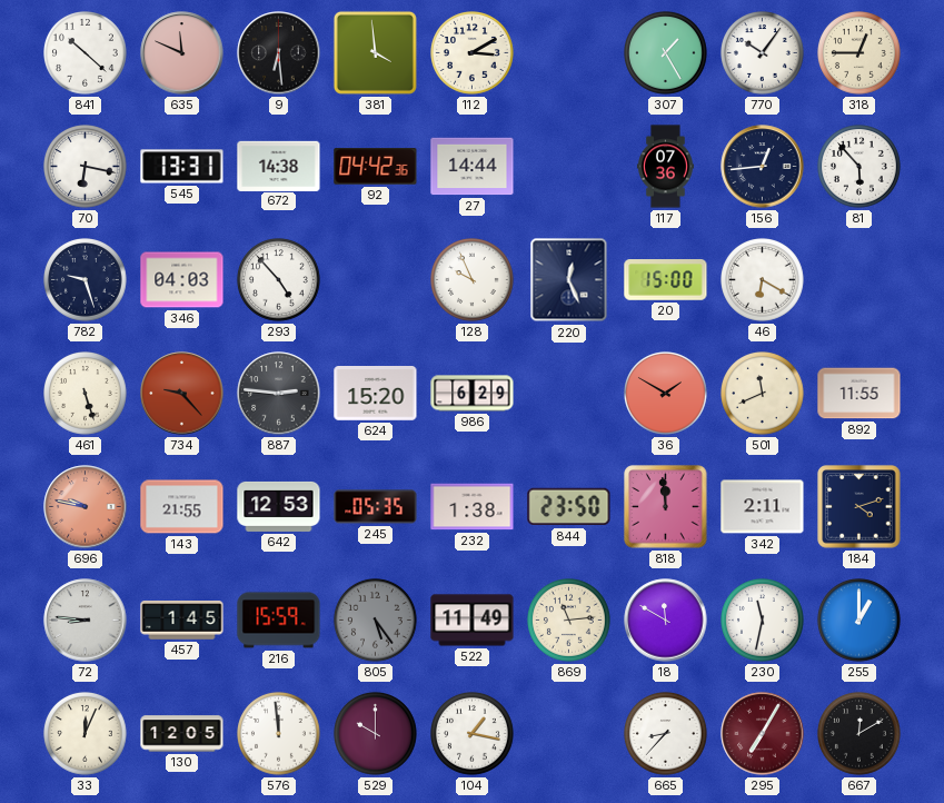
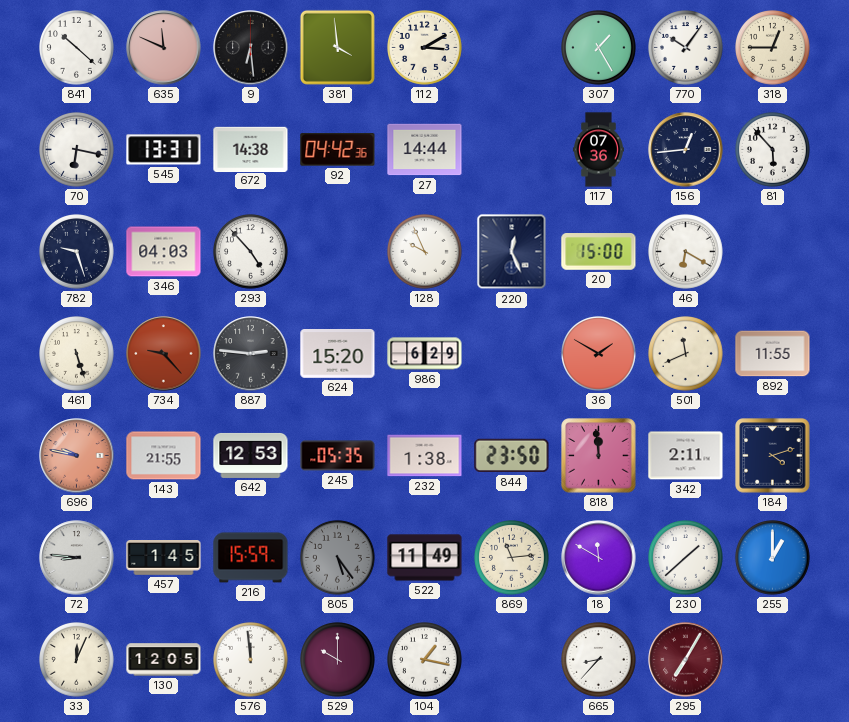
230: 11:32 -> 1:38
667: 12:10 -> none
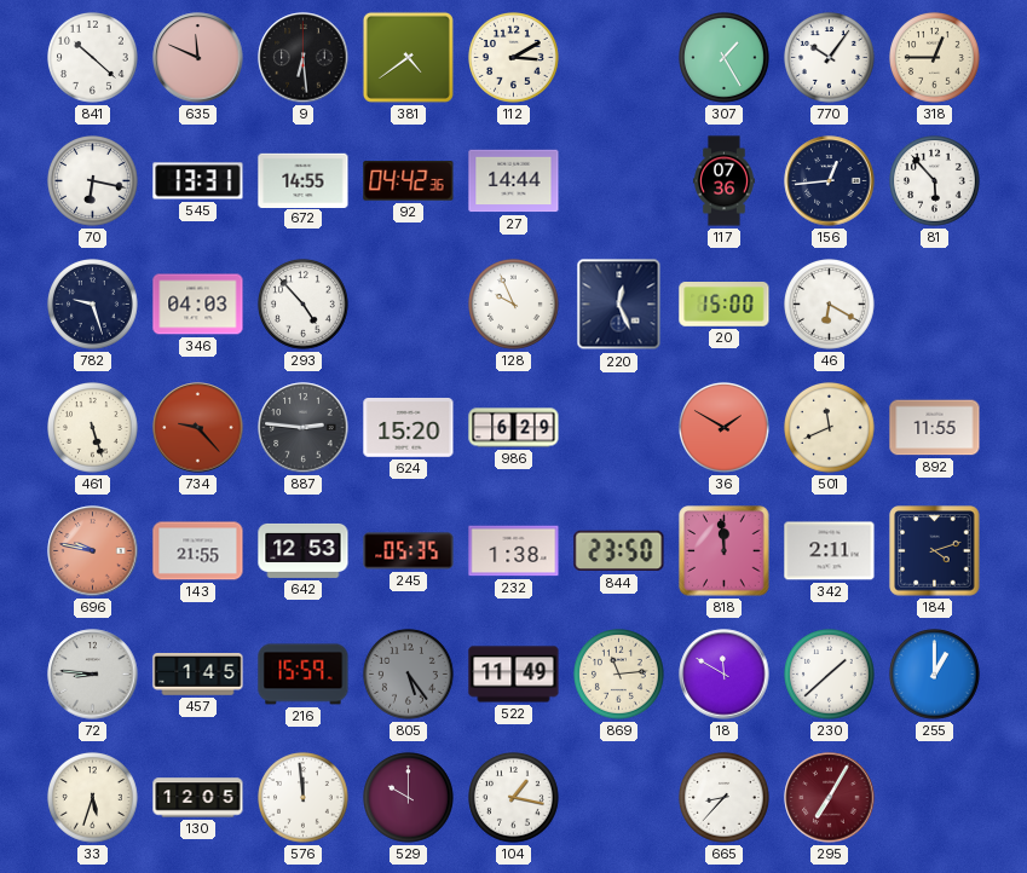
381: 3:59 -> 4:39
672: 14:38 -> 14:55
33: 12:04 -> 5:33
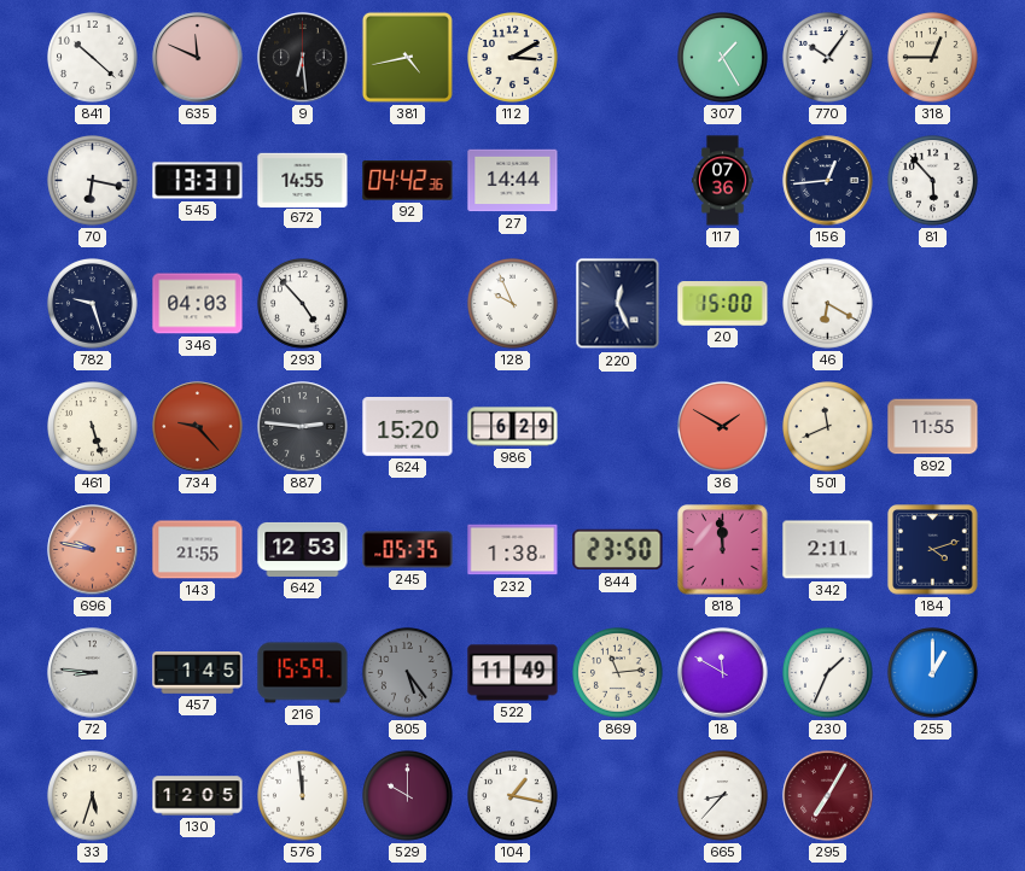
381: 4:39 -> 4:43
230: 1:38 -> 1:34
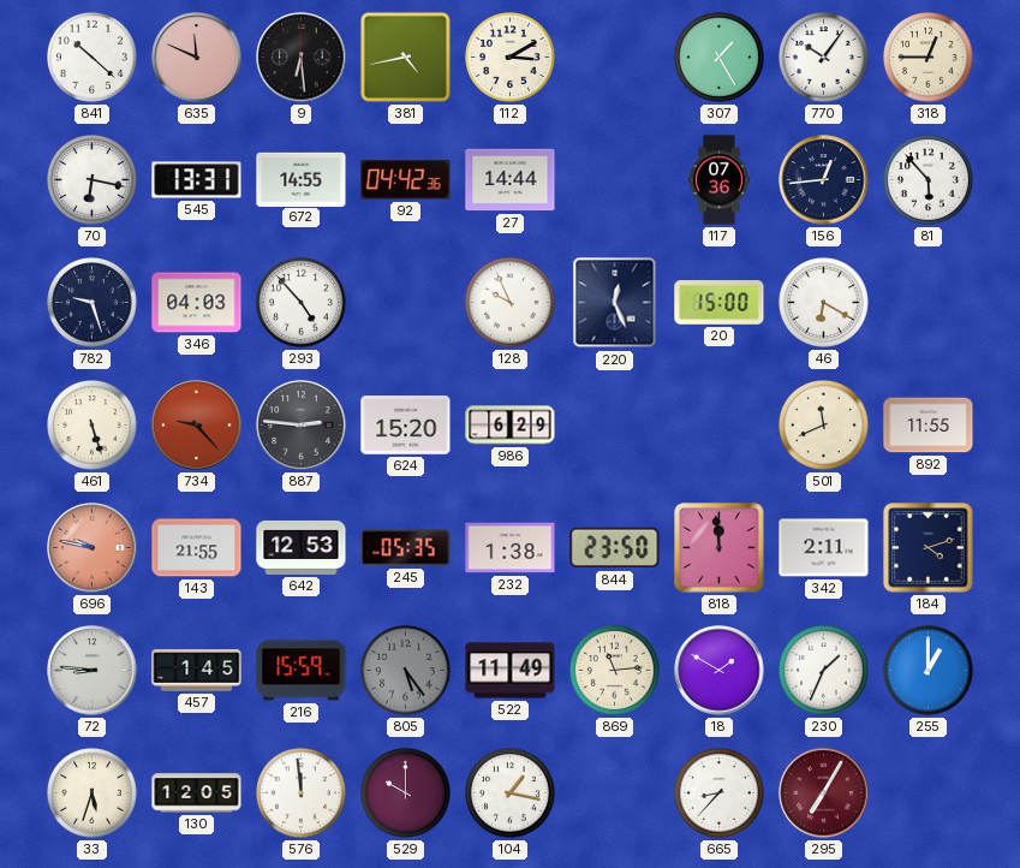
36: 1:50 -> none
18: 11:50 -> 1:50
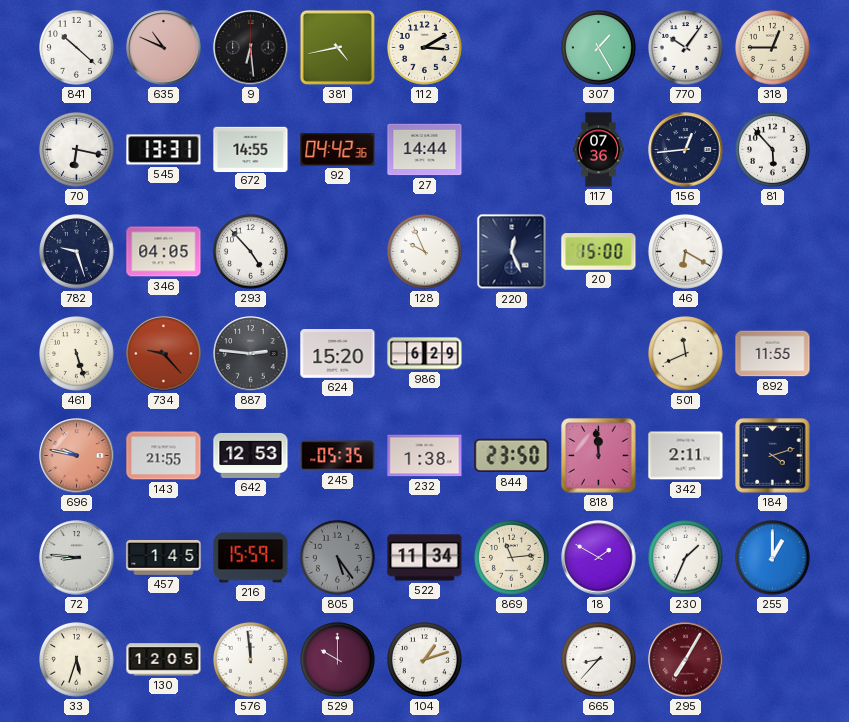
635: 11:49 -> 10:49
346: 04:03 -> 04:05
522: 11:49 -> 11:34
104: 1:17 -> 1:12
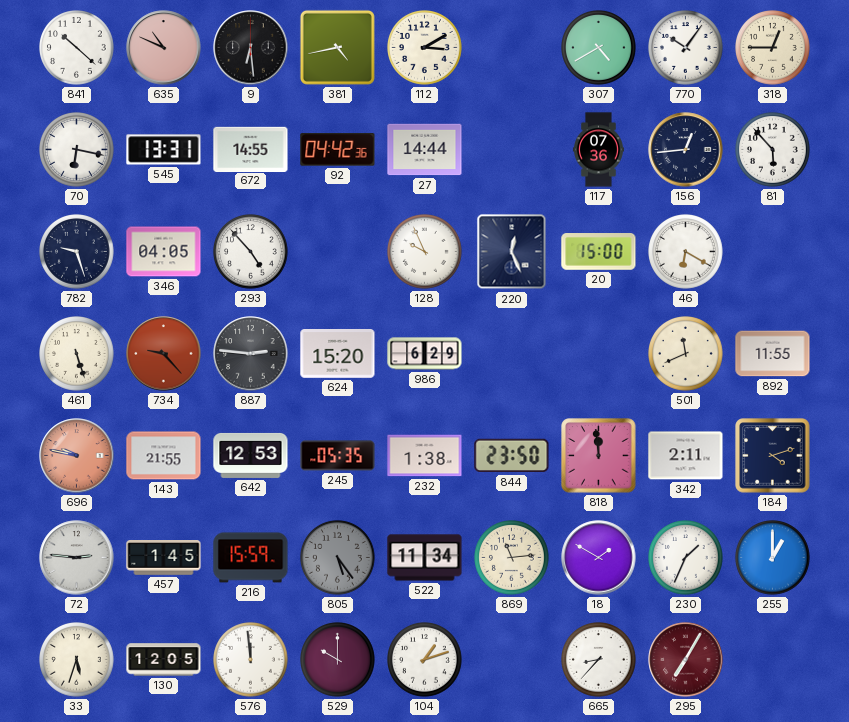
307: 1:25 -> 4:40
72: 8:46 -> 2:46
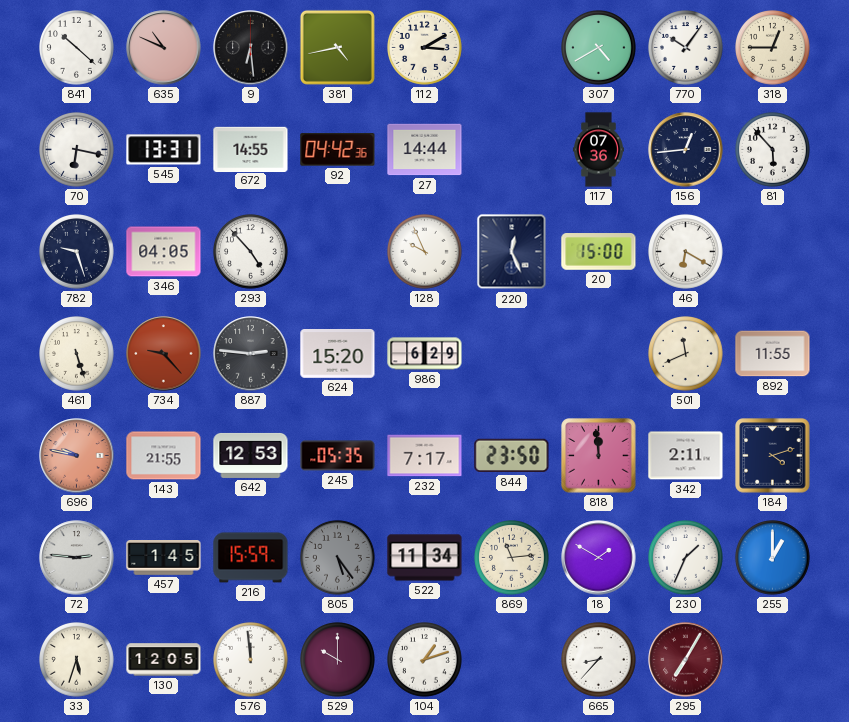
232: 1:38 -> 7:17
